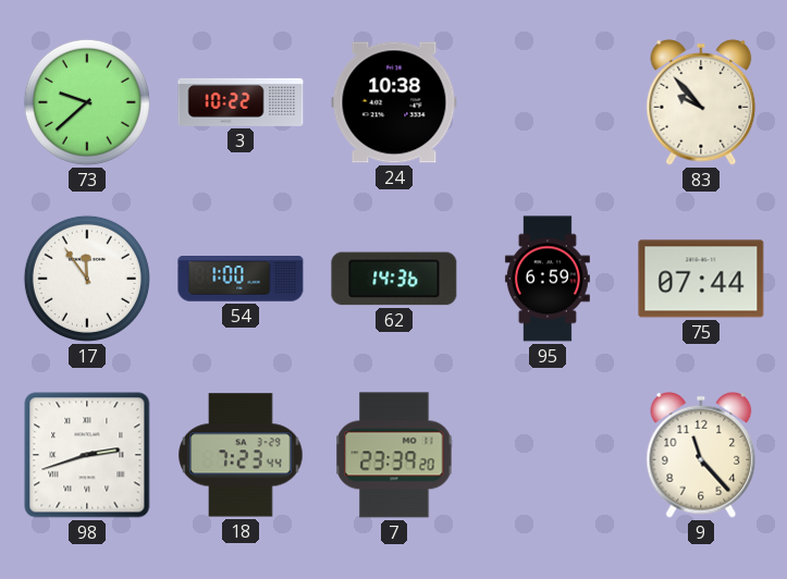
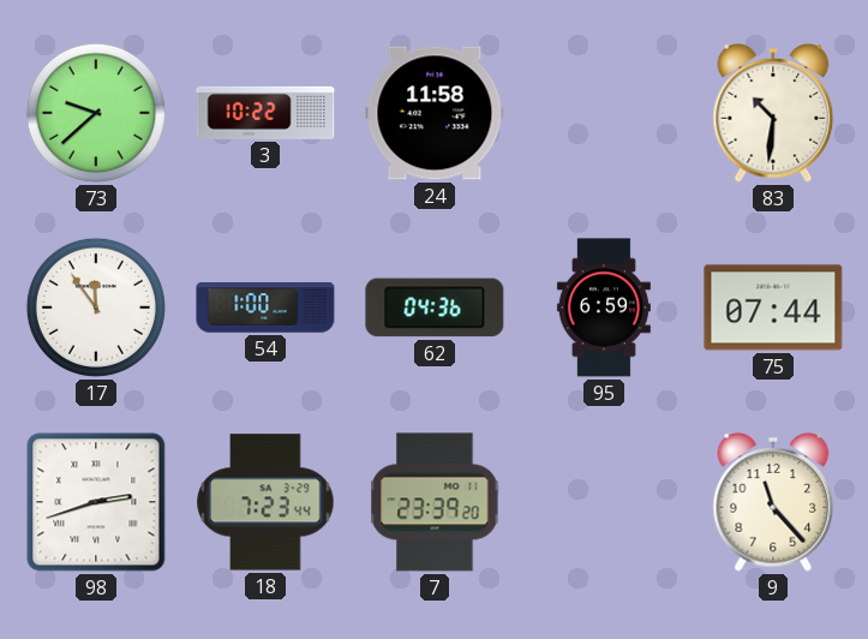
24: 10:38 -> 11:58
83: 9:53 -> 10:31
62: 14:36 -> 04:36
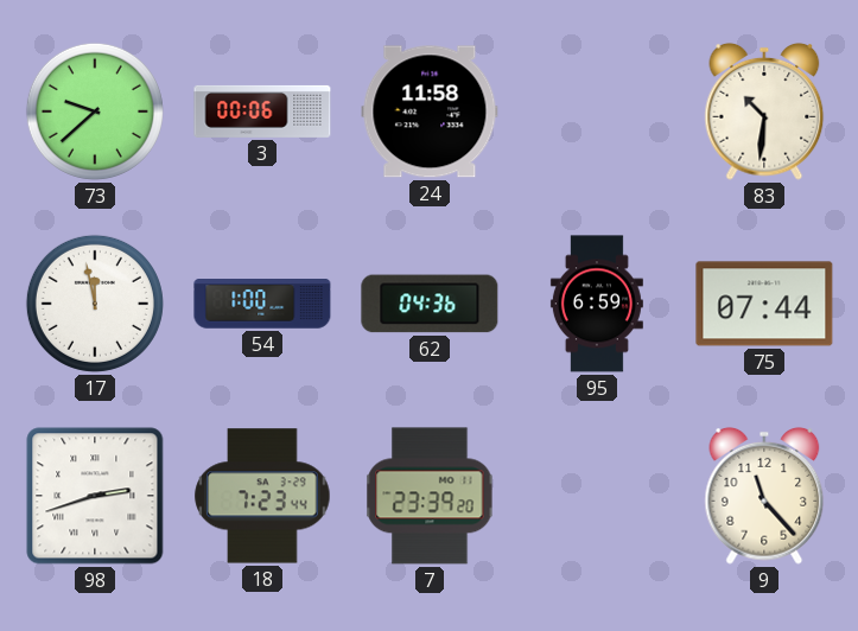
3: 10:22 -> 00:06
17: 11:54 -> 11:58
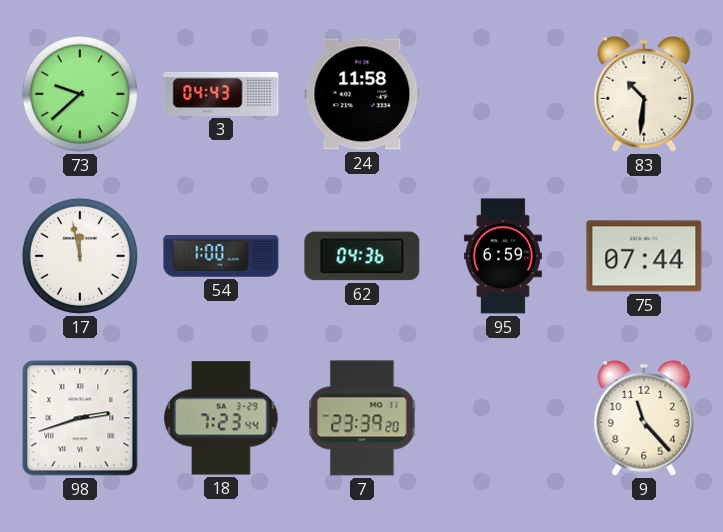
3: 00:06 -> 04:43
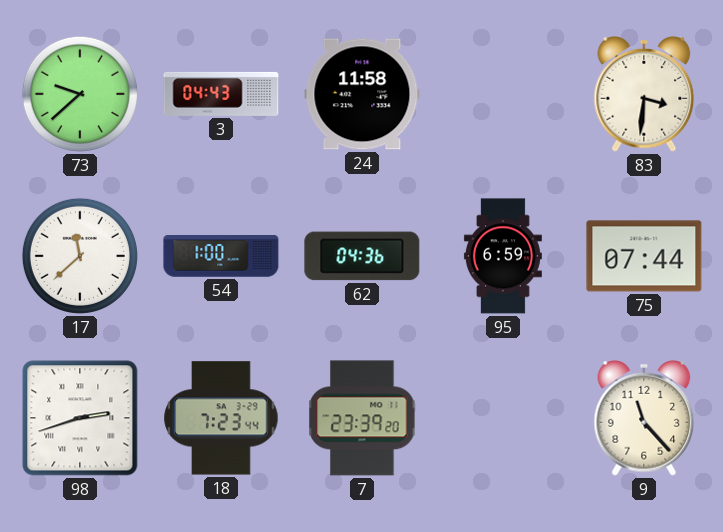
83: 10:31 -> 3:31
17: 11:58 -> 11:38
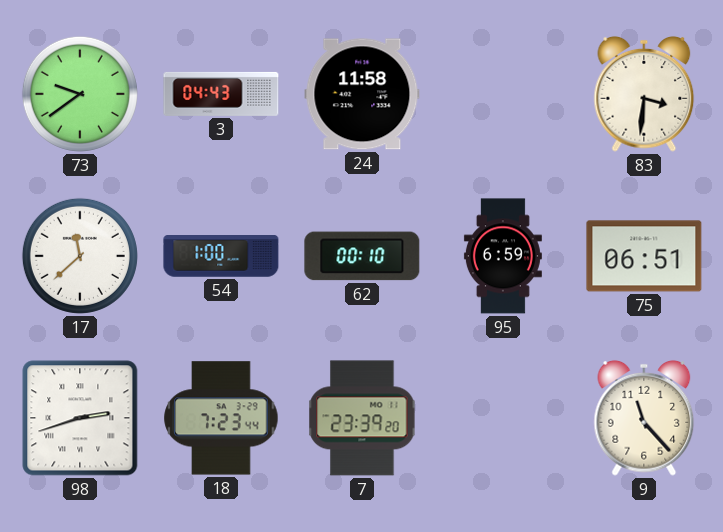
73: 9:38 -> 9:39
62: 04:36 -> 00:10
75: 07:44 -> 06:51
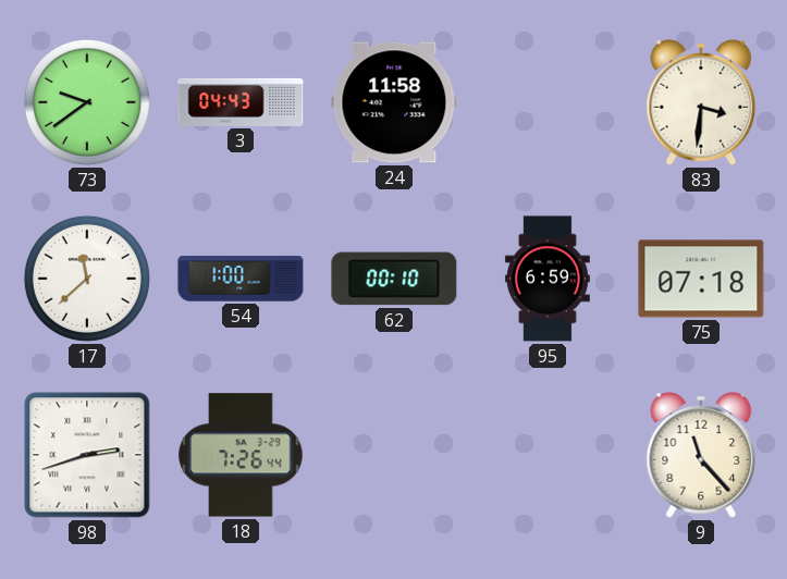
75: 06:51 -> 07:18
18: 7:23 -> 7:26
7: 23:39 -> none
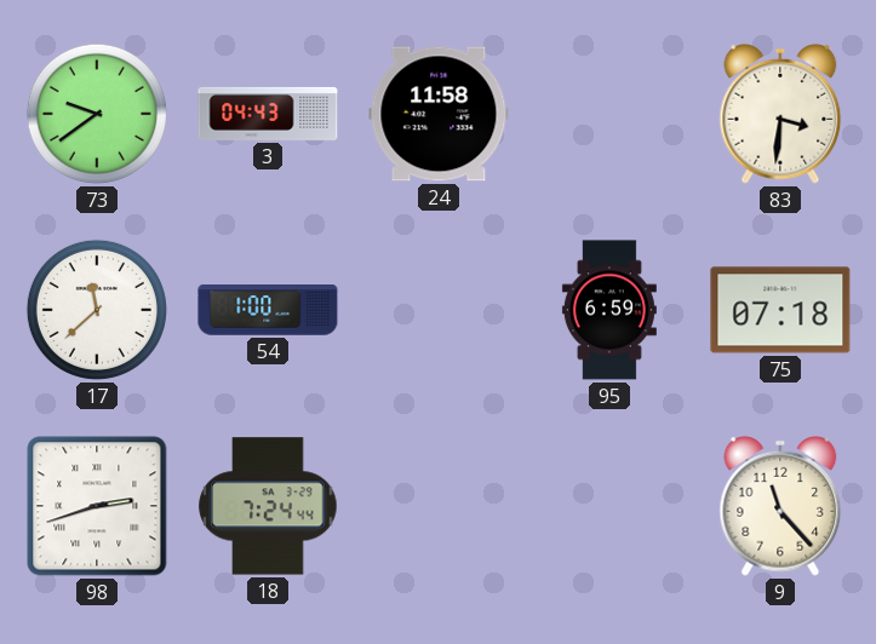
62: 00:10 -> none
18: 7:26 -> 7:24
